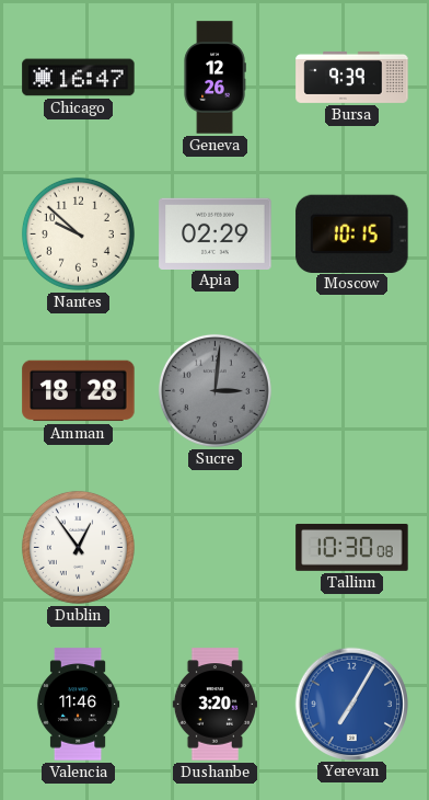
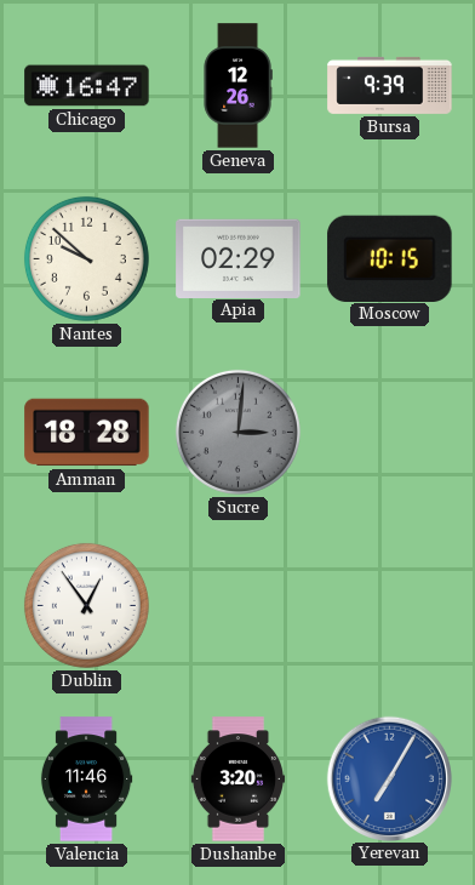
Tallinn: 10:30 -> none
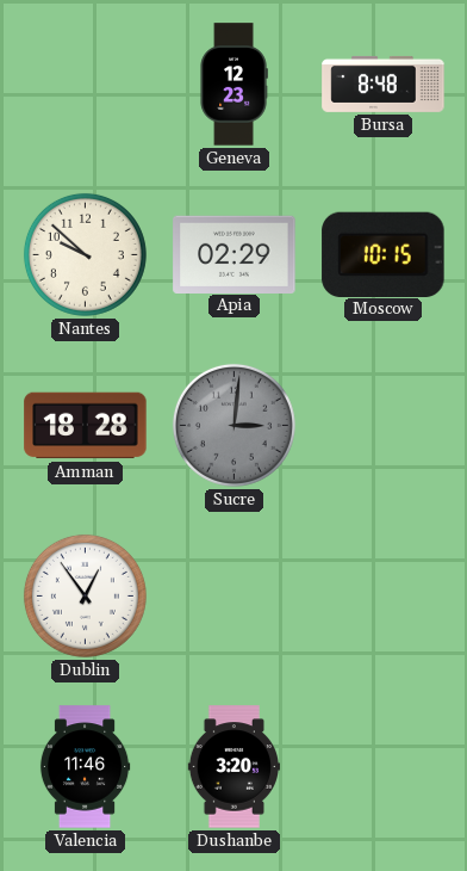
Chicago: 16:47 -> none
Geneva: 12:26 -> 12:23
Bursa: 9:39 -> 8:48
Yerevan: 7:05 -> none
